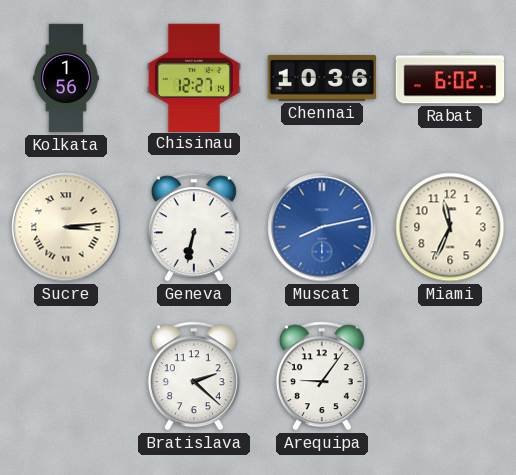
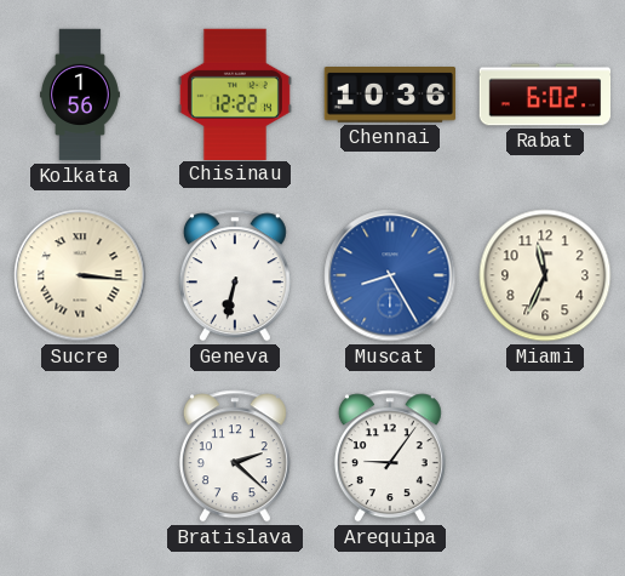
Chisinau: 12:27 -> 12:22
Sucre: 3:14 -> 3:16
Muscat: 8:13 -> 8:25
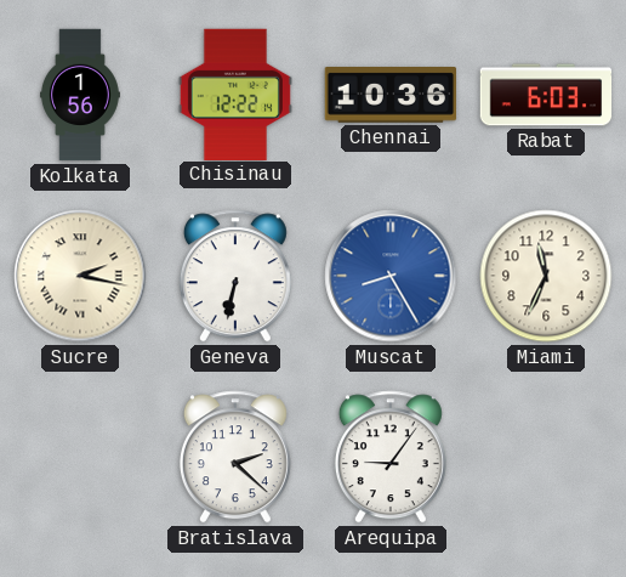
Rabat: 6:02 -> 6:03
Sucre: 3:16 -> 2:17
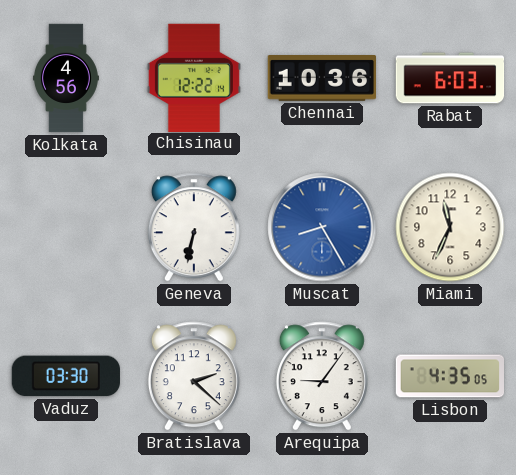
Kolkata: 1:56 -> 4:56
Sucre: 2:17 -> none
Vaduz: none -> 03:30
Lisbon: none -> 4:35
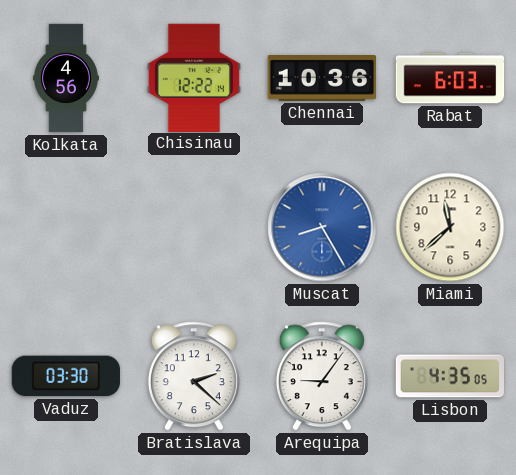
Geneva: 6:32 -> none
Miami: 11:34 -> 11:38
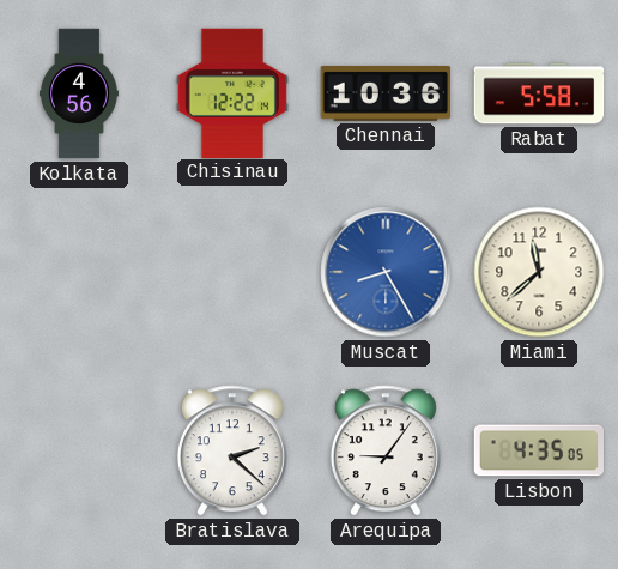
Rabat: 6:03 -> 5:58
Vaduz: 03:30 -> none
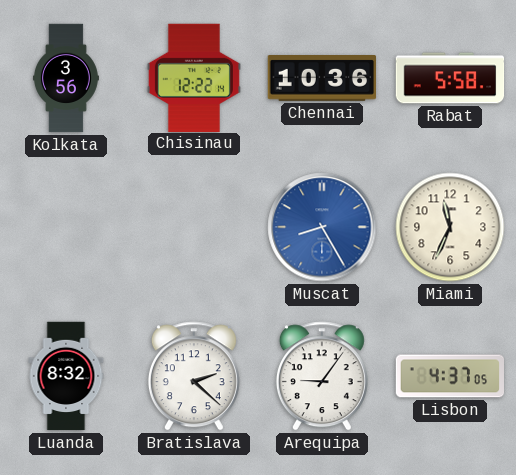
Kolkata: 4:56 -> 3:56
Miami: 11:38 -> 11:34
Luanda: none -> 8:32
Lisbon: 4:35 -> 4:37
